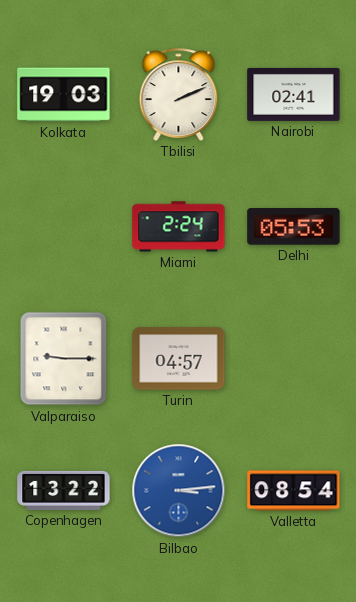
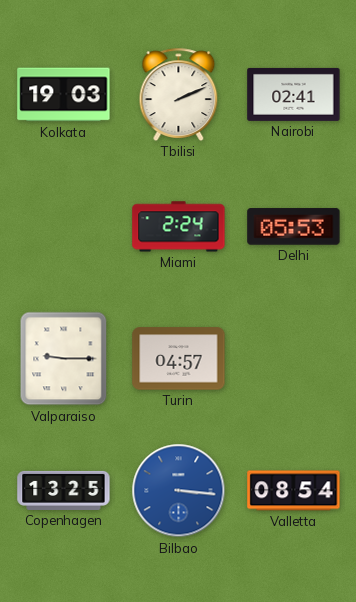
Copenhagen: 13:22 -> 13:25
Bilbao: 3:14 -> 3:16
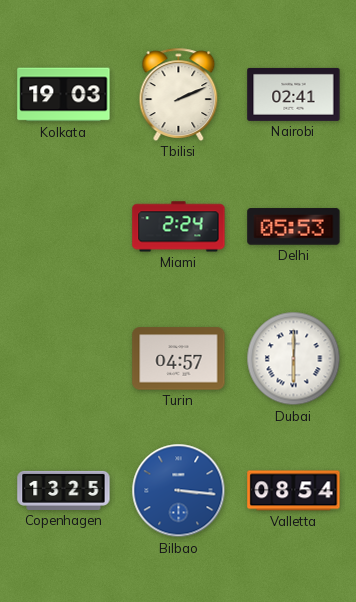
Valparaiso: 9:15 -> none
Dubai: none -> 6:00
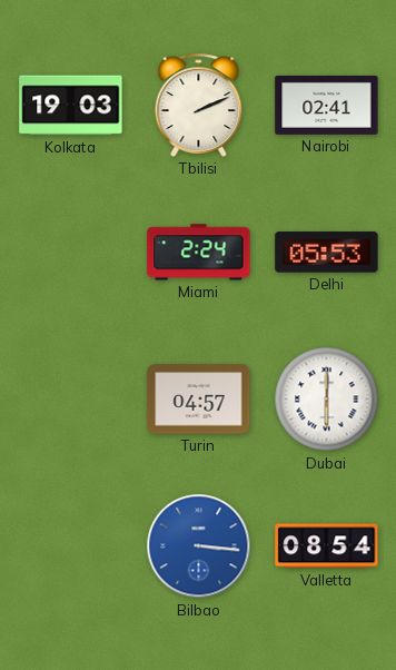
Copenhagen: 13:25 -> none
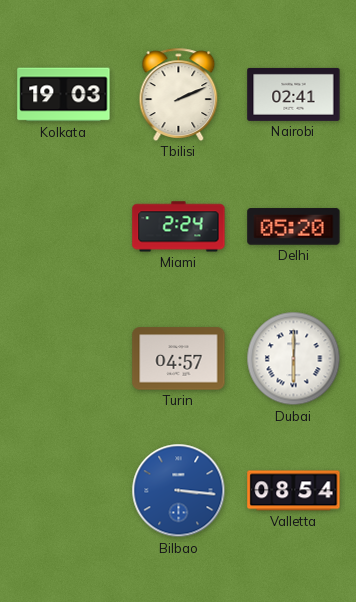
Delhi: 05:53 -> 05:20
